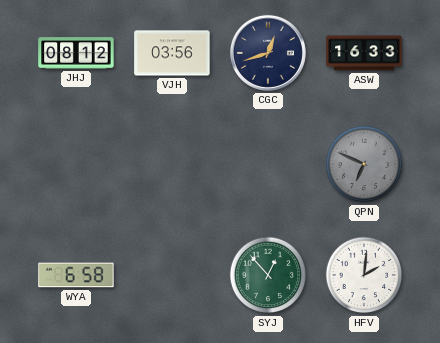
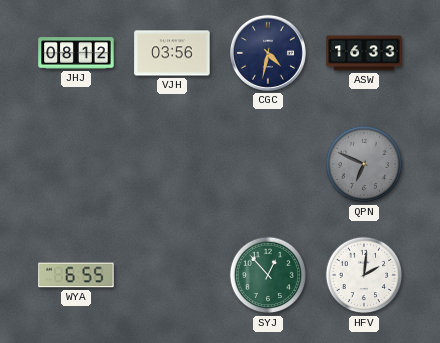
CGC: 12:42 -> 4:32
WYA: 6:58 -> 6:55
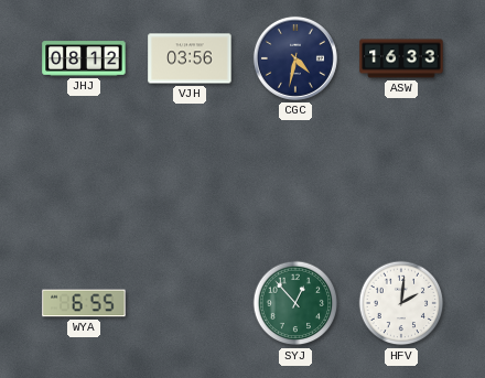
QPN: 6:49 -> none
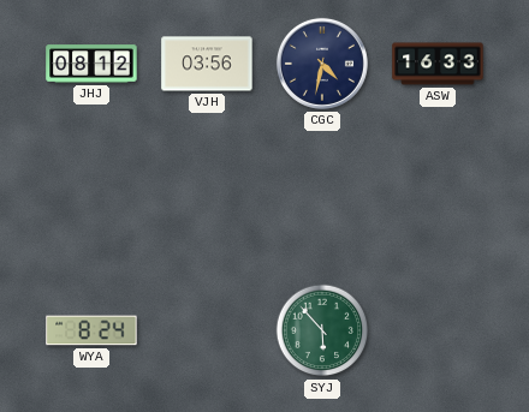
WYA: 6:55 -> 8:24
SYJ: 12:53 -> 5:53
HFV: 2:01 -> none
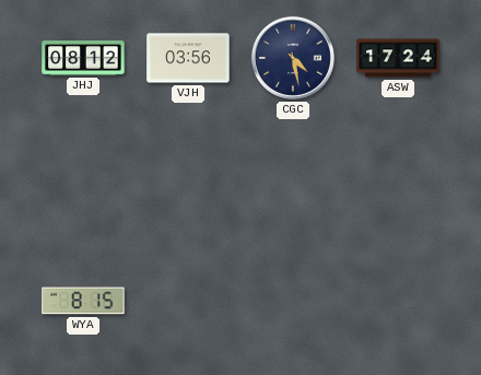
CGC: 4:32 -> 4:28
ASW: 16:33 -> 17:24
WYA: 8:24 -> 8:15
SYJ: 5:53 -> none
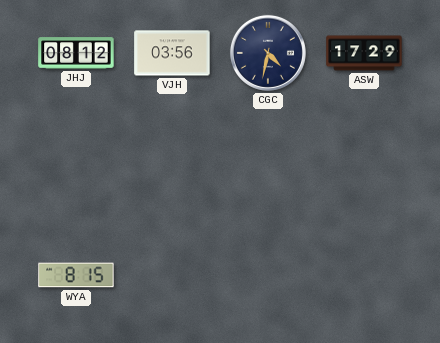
CGC: 4:28 -> 4:32
ASW: 17:24 -> 17:29
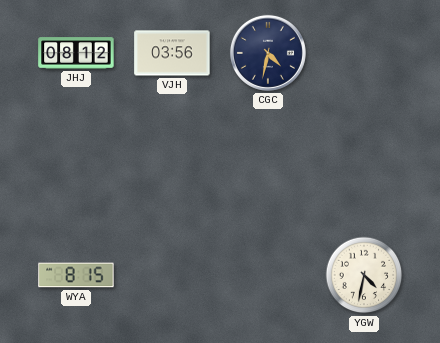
ASW: 17:29 -> none
YGW: none -> 4:32
